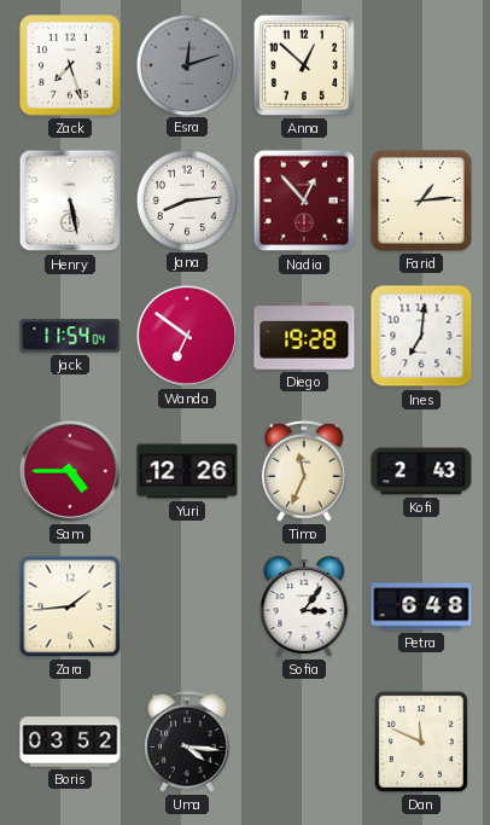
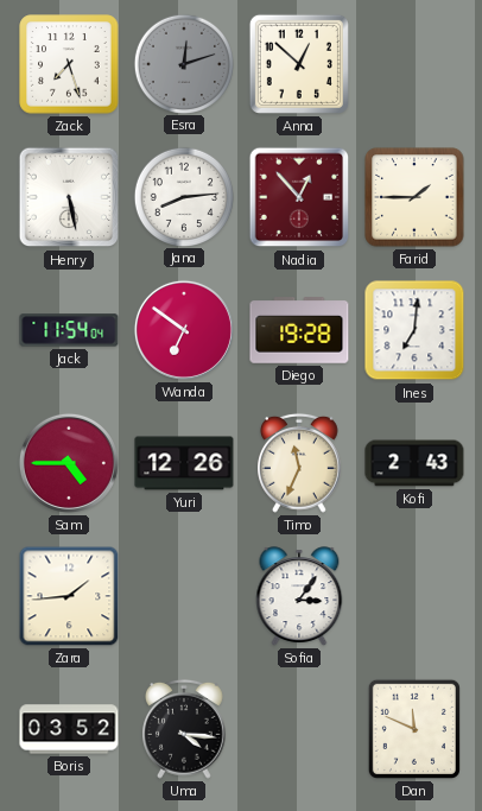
Farid: 1:14 -> 1:45
Petra: 6:48 -> none
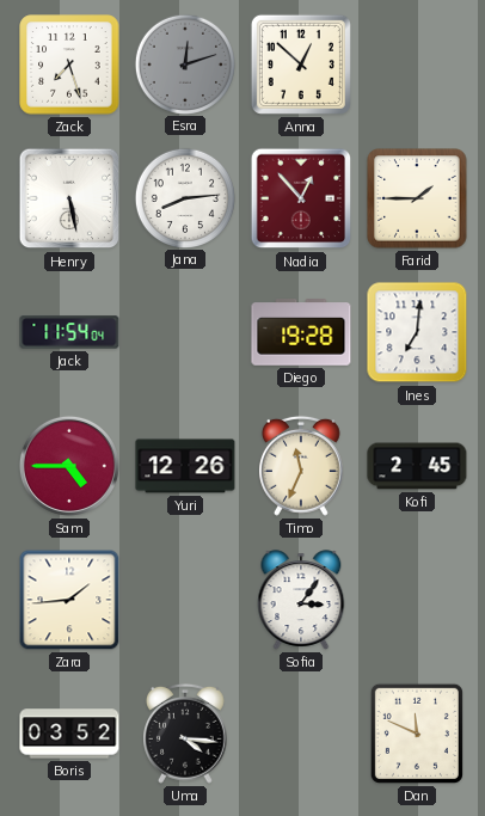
Wanda: 6:51 -> none
Kofi: 2:43 -> 2:45
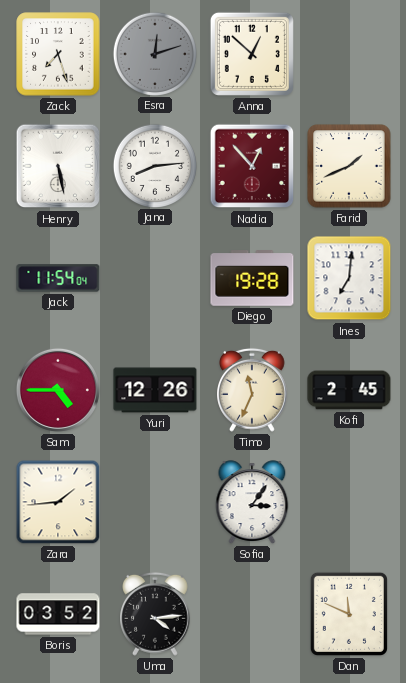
Farid: 1:45 -> 1:41
Uma: 4:16 -> 4:14
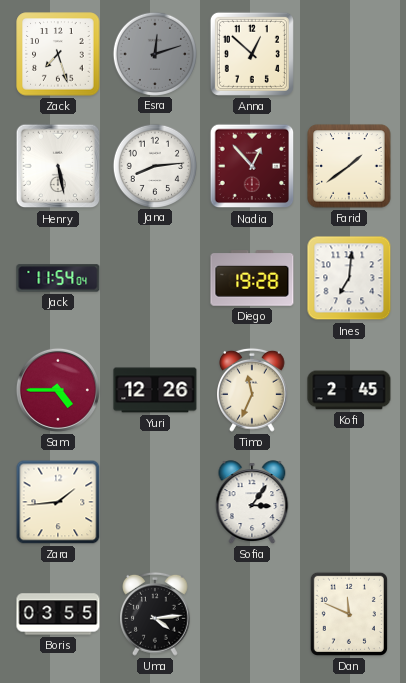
Farid: 1:41 -> 1:39
Boris: 03:52 -> 03:55
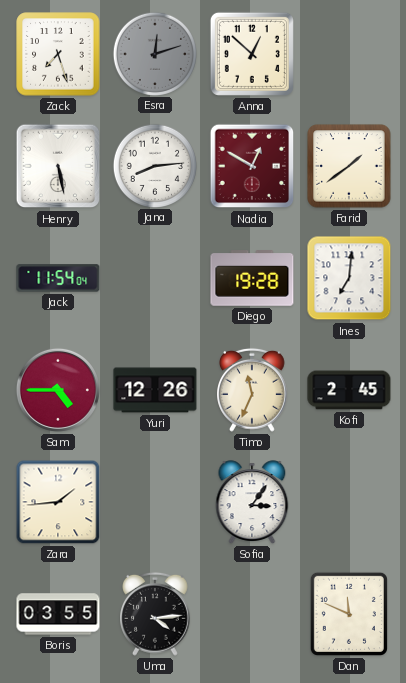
Nadia: 12:53 -> 12:50
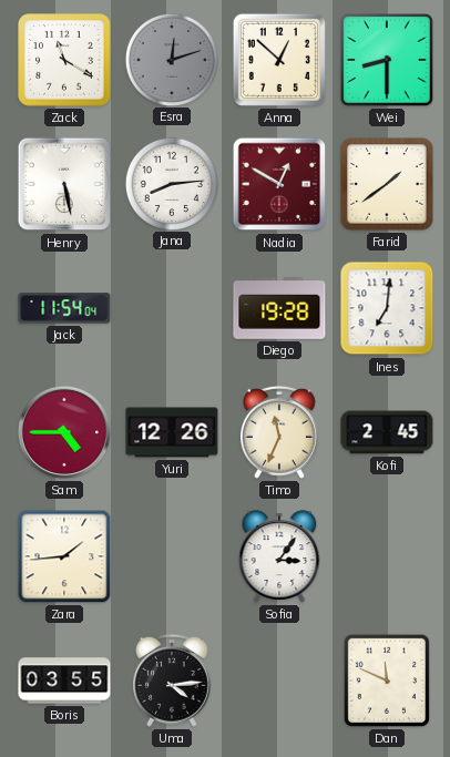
Zack: 7:27 -> 11:20
Wei: none -> 8:30
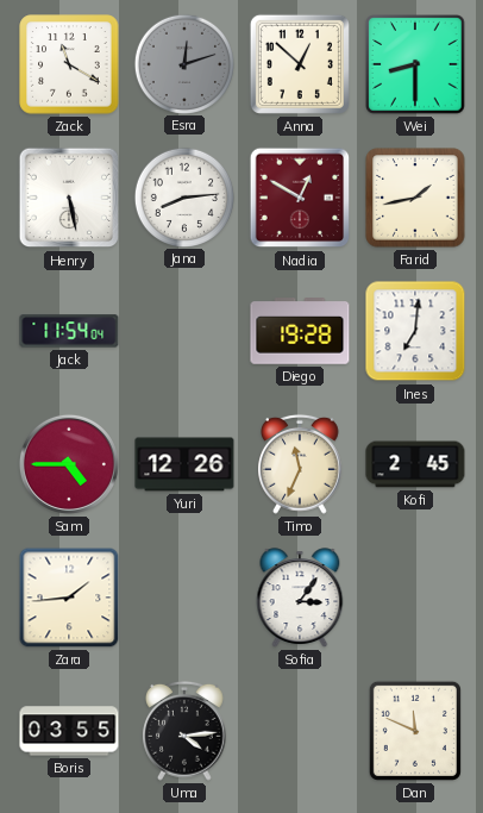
Farid: 1:39 -> 1:43
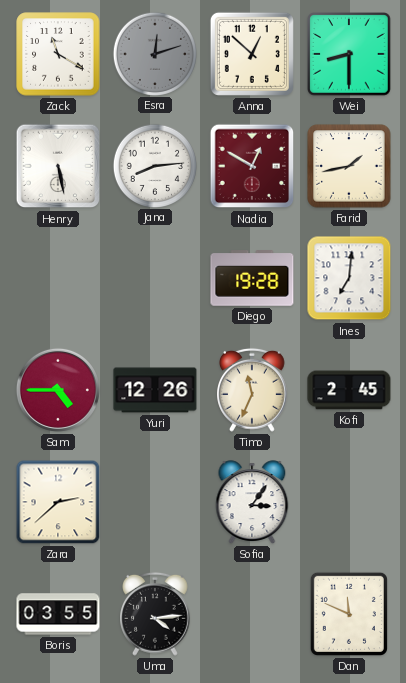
Jack: 11:54 -> none
Zara: 1:44 -> 2:38
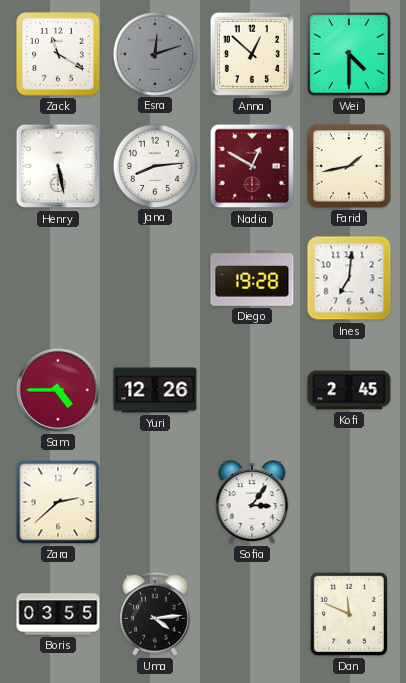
Wei: 8:30 -> 4:30
Timo: 11:34 -> none
